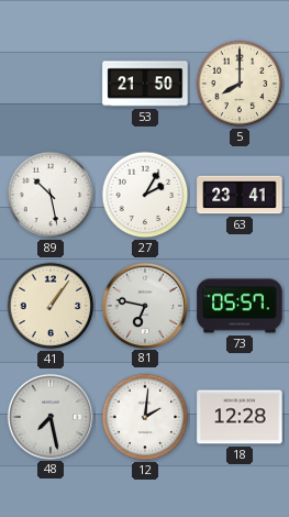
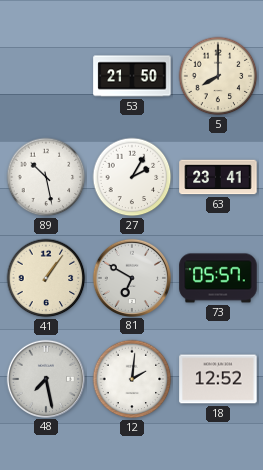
81: 6:47 -> 6:50
18: 12:28 -> 12:52
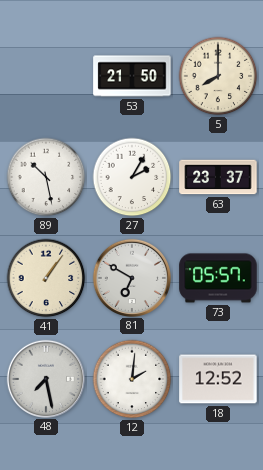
63: 23:41 -> 23:37
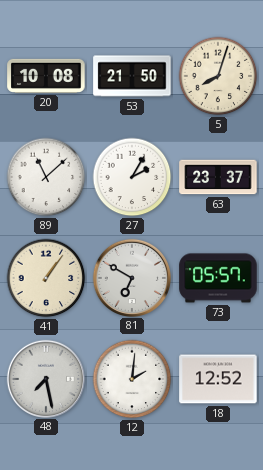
20: none -> 10:08
5: 8:00 -> 8:03
89: 10:28 -> 11:08
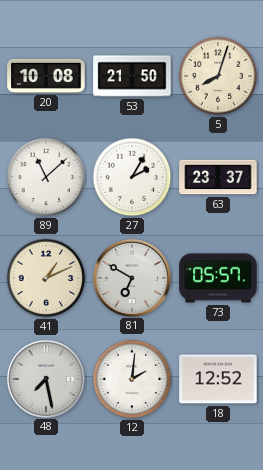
41: 1:06 -> 1:11
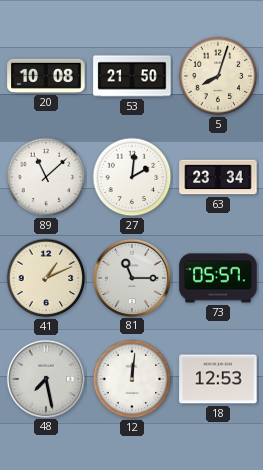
27: 2:05 -> 2:01
63: 23:37 -> 23:34
81: 6:50 -> 11:15
12: 2:01 -> 12:01
18: 12:52 -> 12:53
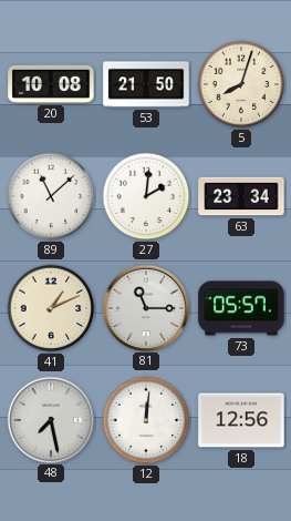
18: 12:53 -> 12:56
